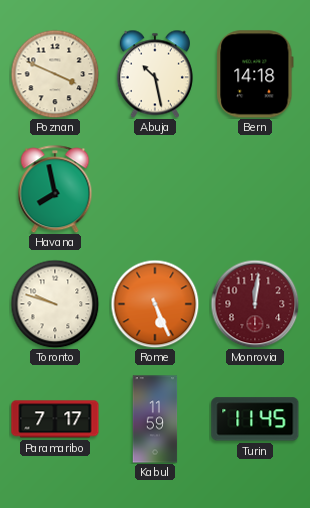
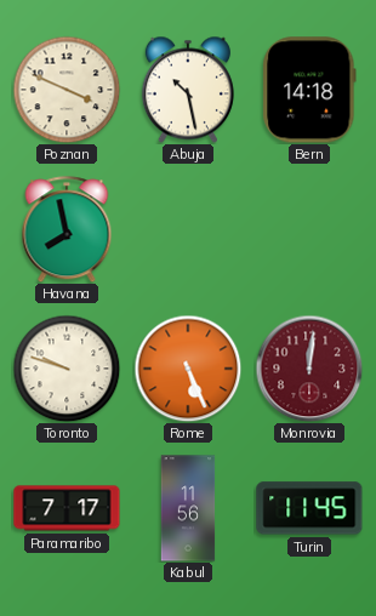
Kabul: 11:59 -> 11:56
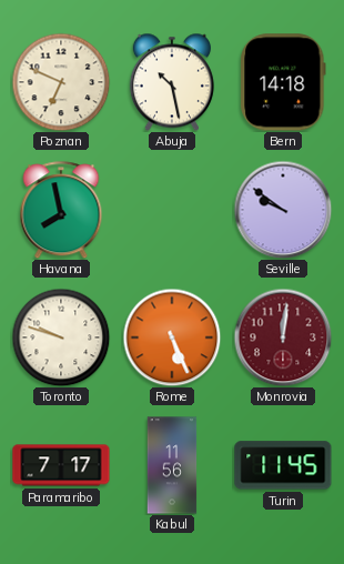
Poznan: 3:49 -> 6:49
Seville: none -> 9:51
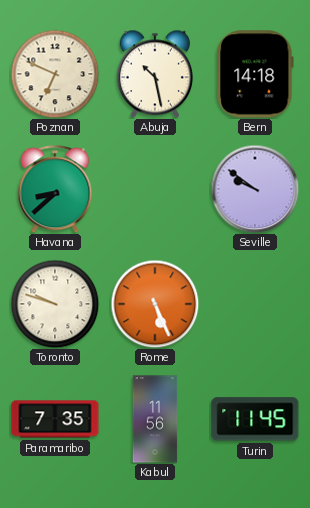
Havana: 7:58 -> 8:38
Monrovia: 12:01 -> none
Paramaribo: 7:17 -> 7:35
